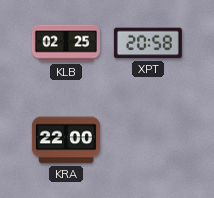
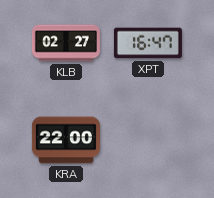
KLB: 02:25 -> 02:27
XPT: 20:58 -> 16:47
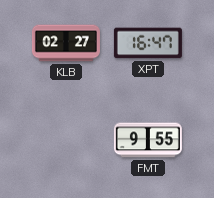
KRA: 22:00 -> none
FMT: none -> 9:55
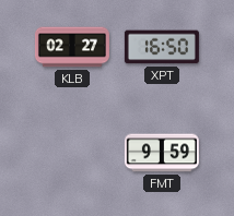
XPT: 16:47 -> 16:50
FMT: 9:55 -> 9:59
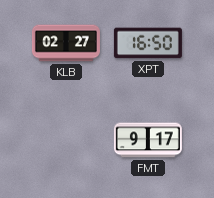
FMT: 9:59 -> 9:17
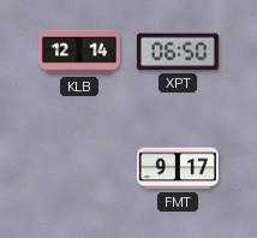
KLB: 02:27 -> 12:14
XPT: 16:50 -> 06:50
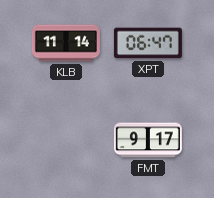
KLB: 12:14 -> 11:14
XPT: 06:50 -> 06:47
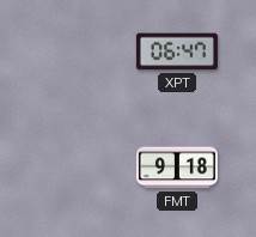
KLB: 11:14 -> none
FMT: 9:17 -> 9:18
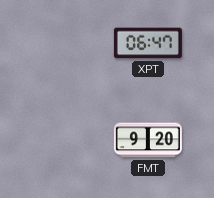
FMT: 9:18 -> 9:20
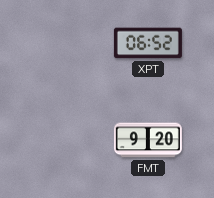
XPT: 06:47 -> 06:52
